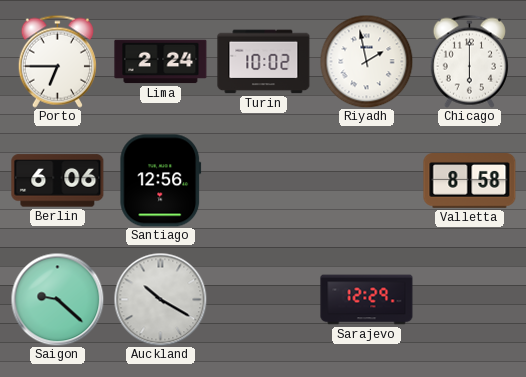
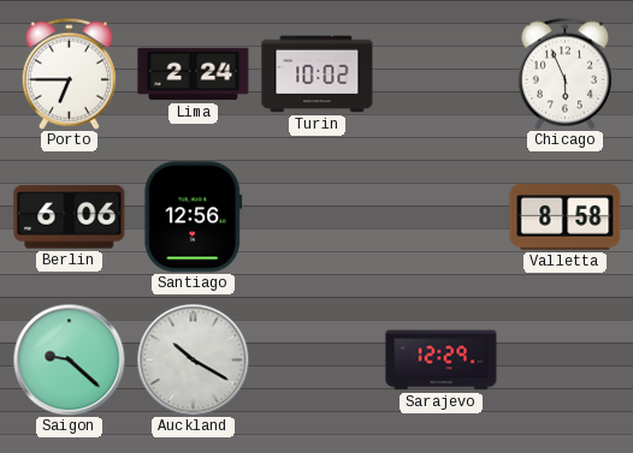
Riyadh: 1:58 -> none
Chicago: 6:00 -> 5:56
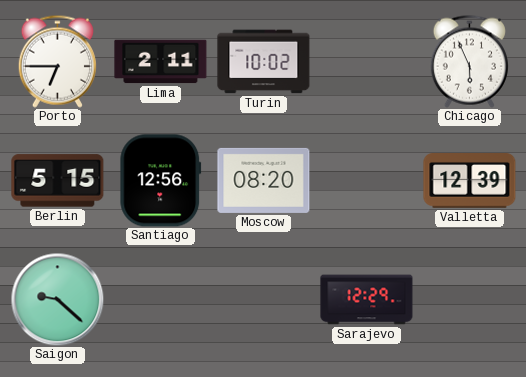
Lima: 2:24 -> 2:11
Berlin: 6:06 -> 5:15
Moscow: none -> 08:20
Valletta: 8:58 -> 12:39
Auckland: 10:20 -> none
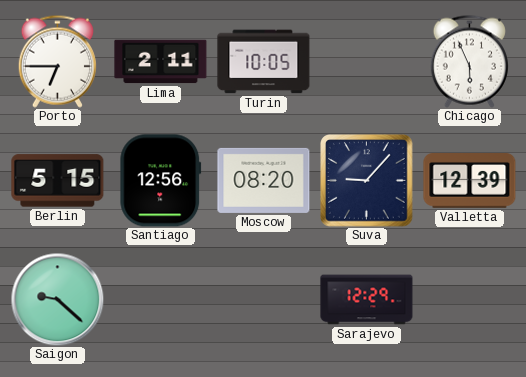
Turin: 10:02 -> 10:05
Suva: none -> 9:07
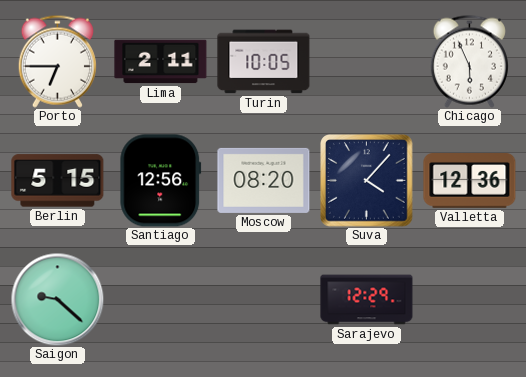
Suva: 9:07 -> 4:07
Valletta: 12:39 -> 12:36
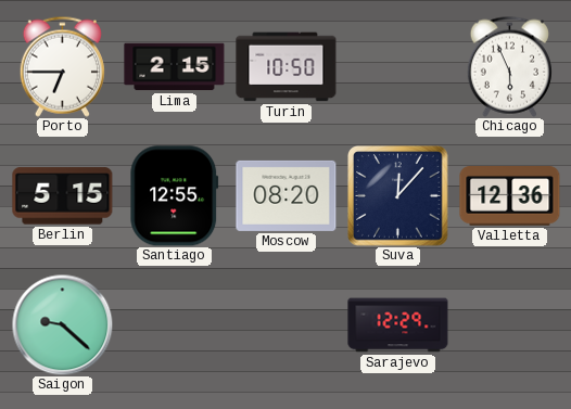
Lima: 2:11 -> 2:15
Turin: 10:05 -> 10:50
Santiago: 12:56 -> 12:55
Suva: 4:07 -> 12:07
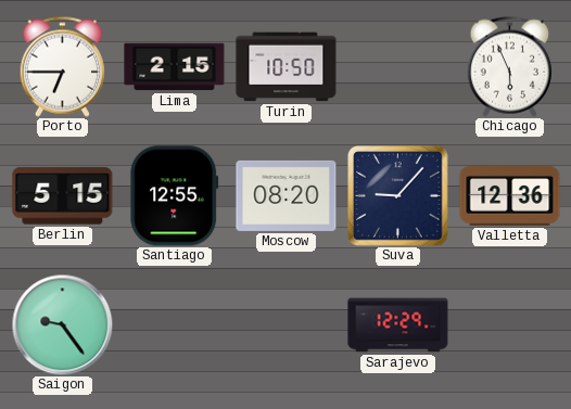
Suva: 12:07 -> 9:07
Saigon: 9:22 -> 9:24
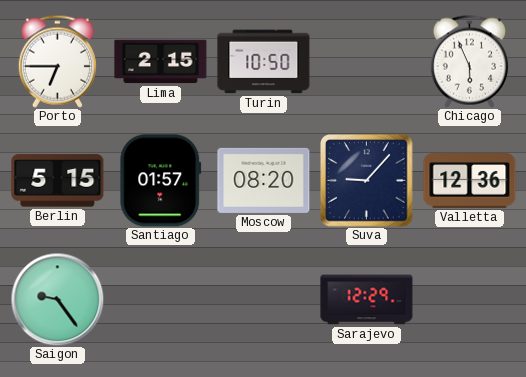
Santiago: 12:55 -> 01:57
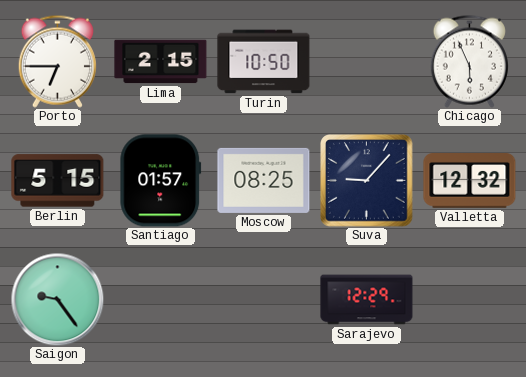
Moscow: 08:20 -> 08:25
Valletta: 12:36 -> 12:32
